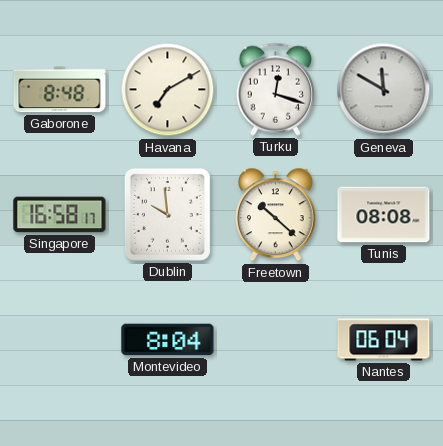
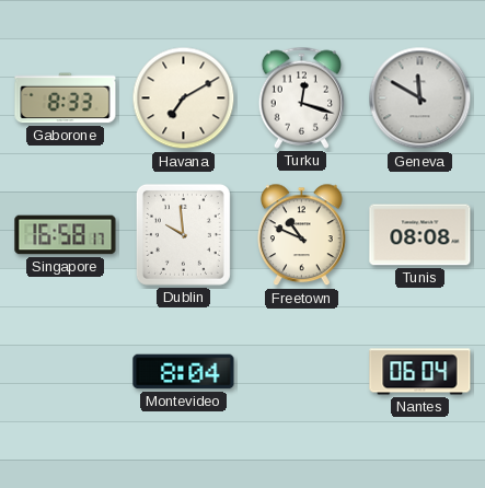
Gaborone: 8:48 -> 8:33
Freetown: 10:22 -> 10:49
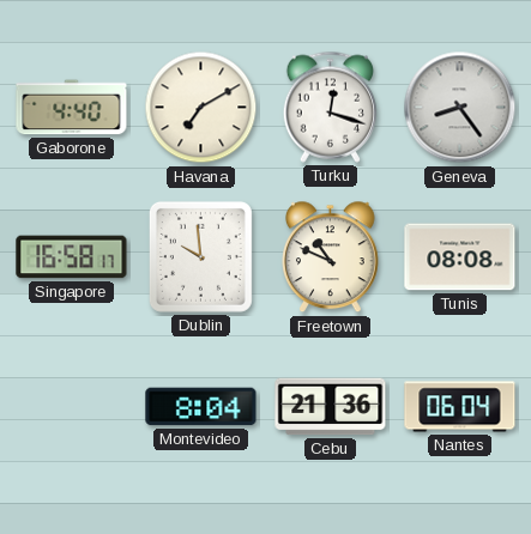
Gaborone: 8:33 -> 4:40
Geneva: 11:50 -> 8:24
Cebu: none -> 21:36
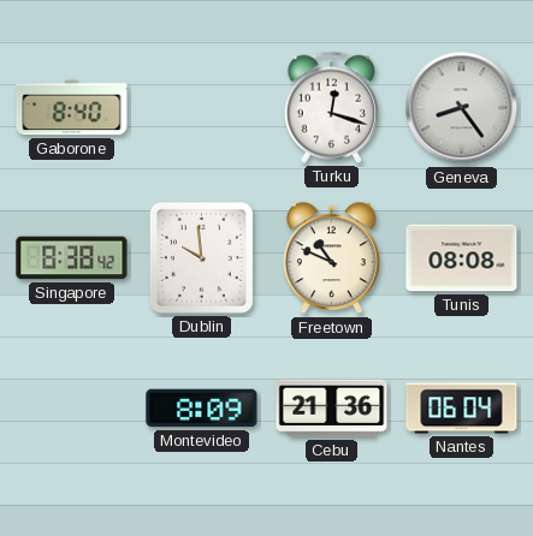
Gaborone: 4:40 -> 8:40
Havana: 7:10 -> none
Singapore: 16:58 -> 8:38
Montevideo: 8:04 -> 8:09
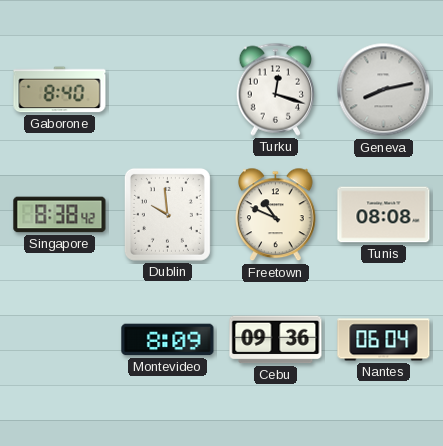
Geneva: 8:24 -> 8:13
Cebu: 21:36 -> 09:36
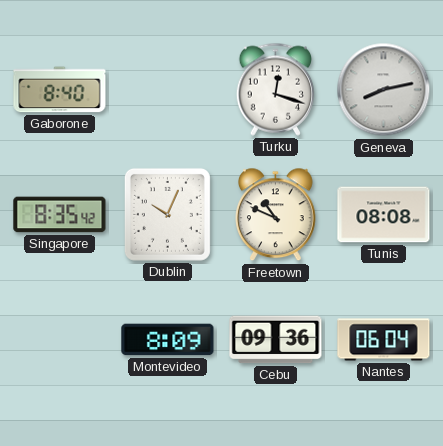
Singapore: 8:38 -> 8:35
Dublin: 9:59 -> 10:04
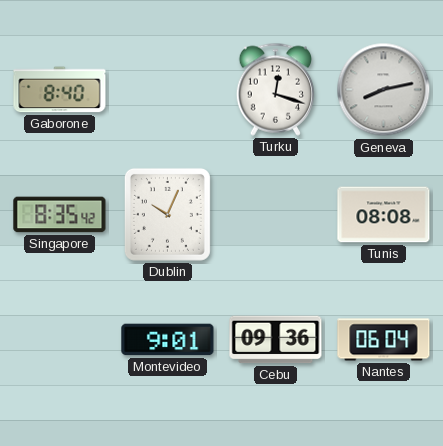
Freetown: 10:49 -> none
Montevideo: 8:09 -> 9:01
